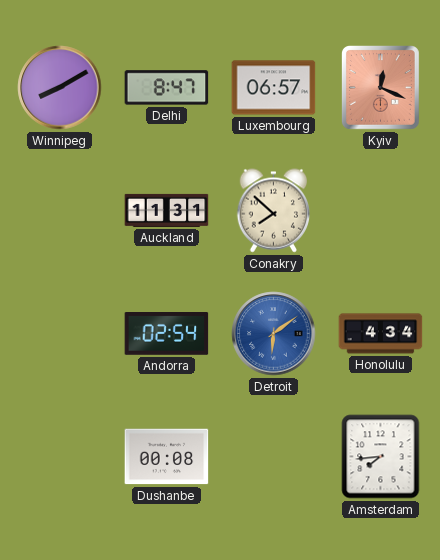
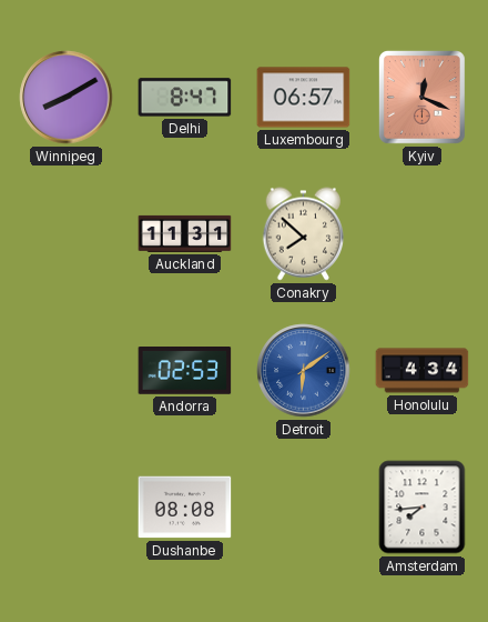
Andorra: 02:54 -> 02:53
Dushanbe: 00:08 -> 08:08
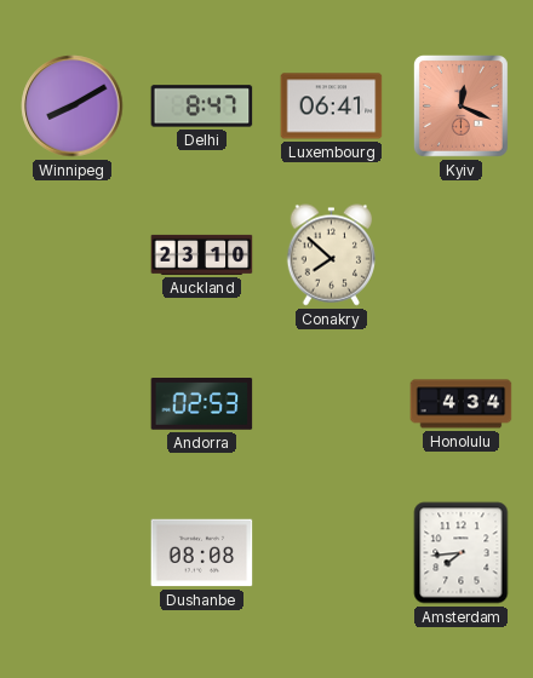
Luxembourg: 06:57 -> 06:41
Auckland: 11:31 -> 23:10
Detroit: 6:09 -> none
